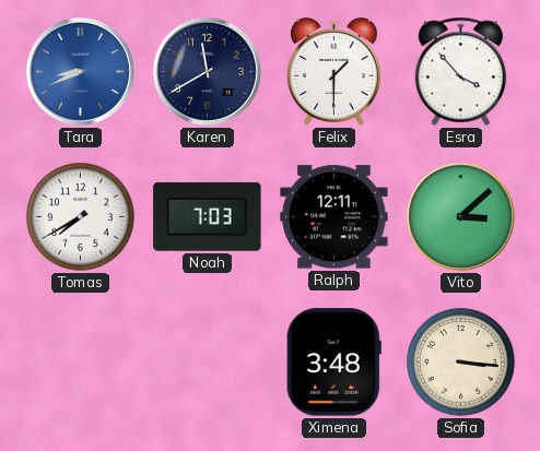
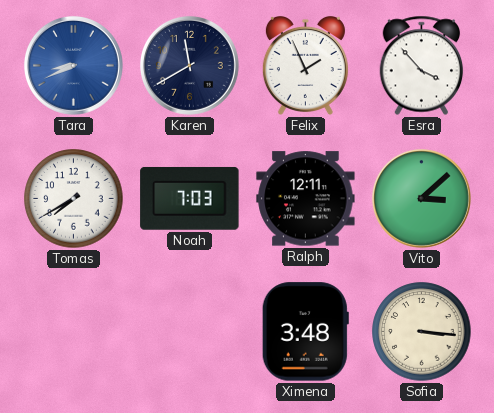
Felix: 1:30 -> 1:56
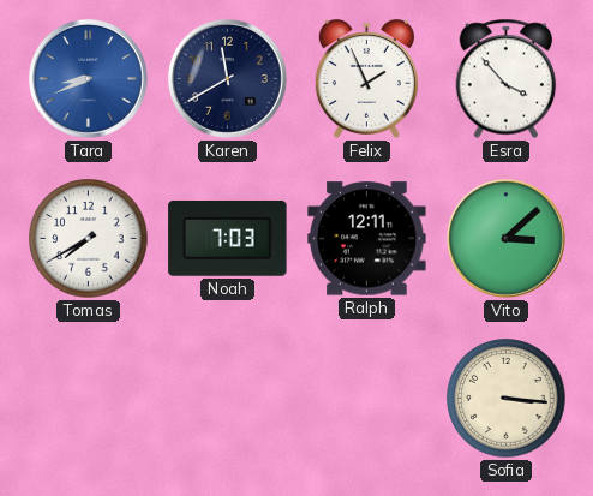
Ximena: 3:48 -> none
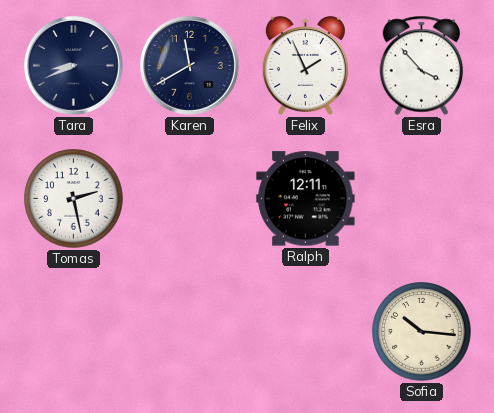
Tara dial: blue -> navy
Tomas: 7:40 -> 2:28
Noah: 7:03 -> none
Vito: 3:08 -> none
Sofia: 3:16 -> 10:16
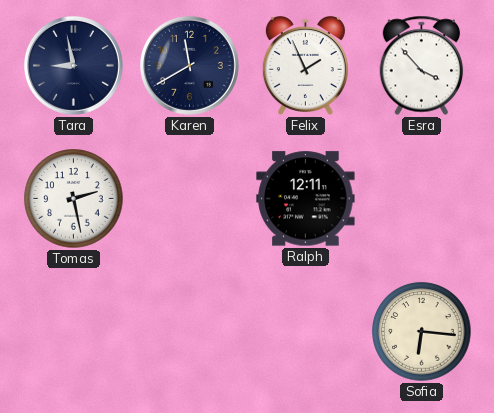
Tara: 8:41 -> 8:58
Sofia: 10:16 -> 6:16
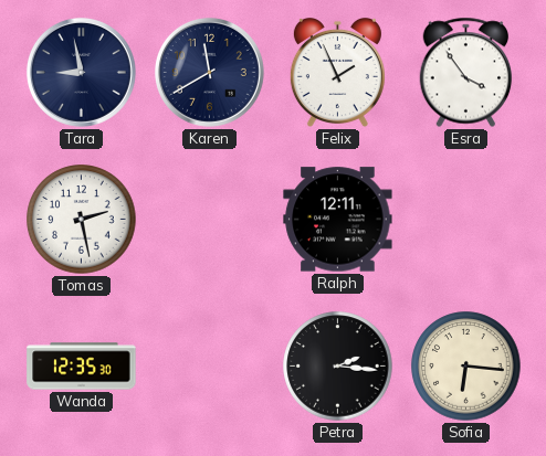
Esra: 3:53 -> 3:54
Wanda: none -> 12:35
Petra: none -> 2:16
